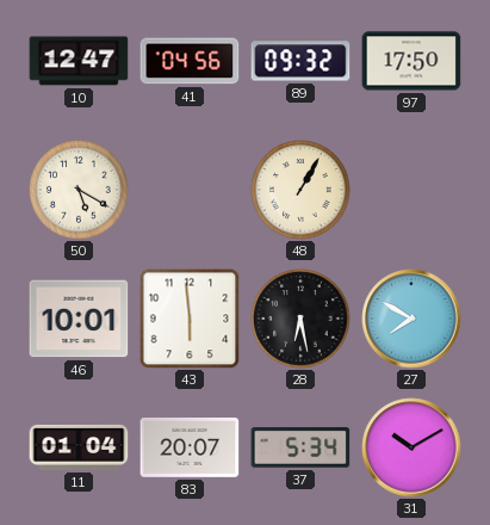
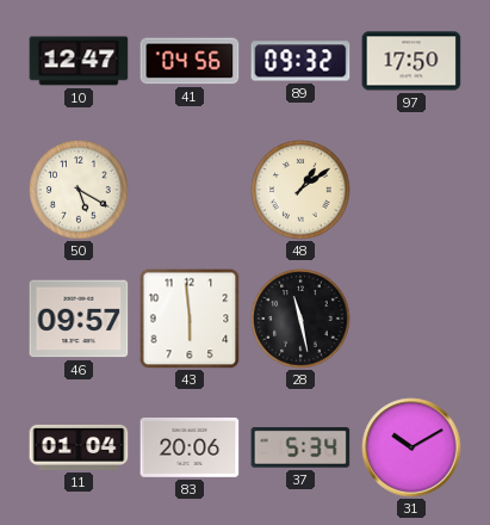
48: 1:05 -> 1:09
46: 10:01 -> 09:57
28: 6:28 -> 11:28
27: 7:50 -> none
83: 20:07 -> 20:06
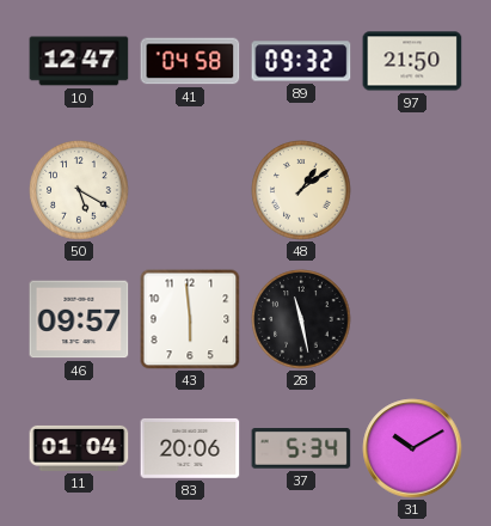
41: 04:56 -> 04:58
97: 17:50 -> 21:50
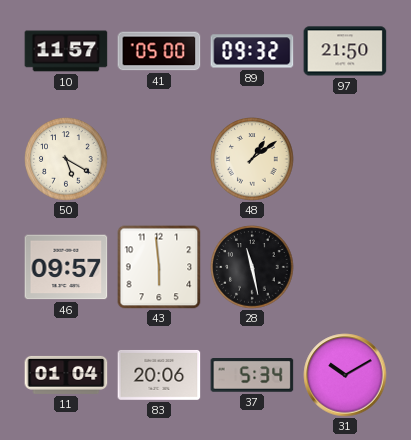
10: 12:47 -> 11:57
41: 04:58 -> 05:00
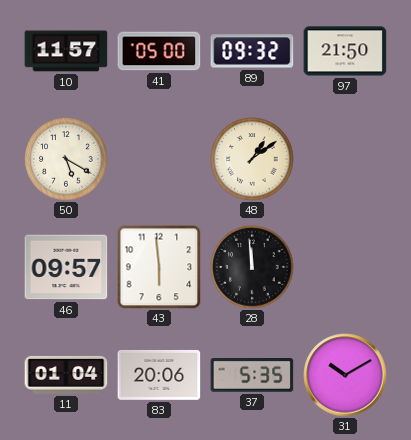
28: 11:28 -> 11:59
37: 5:34 -> 5:35
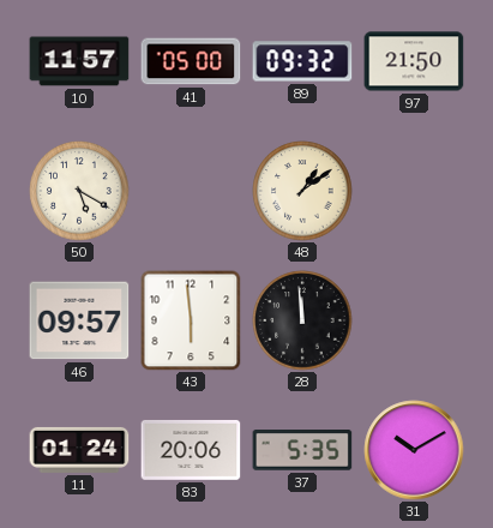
11: 01:04 -> 01:24
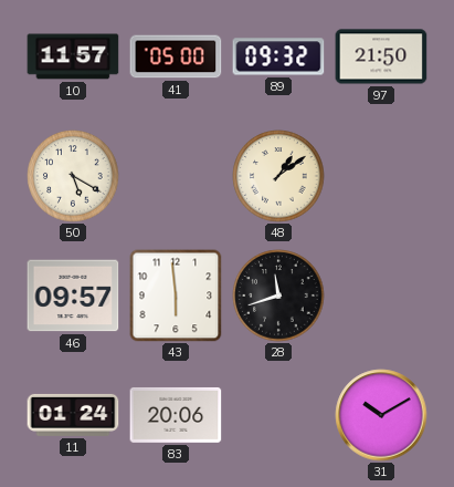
28: 11:59 -> 11:42
37: 5:35 -> none
